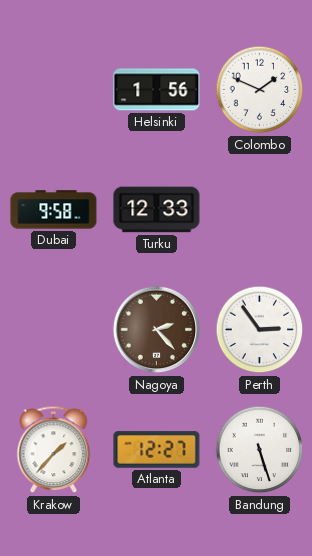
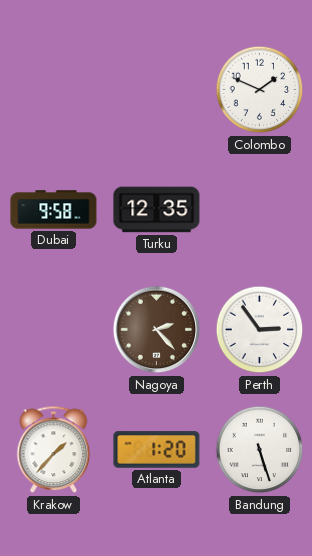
Helsinki: 1:56 -> none
Turku: 12:33 -> 12:35
Atlanta: 12:27 -> 1:20
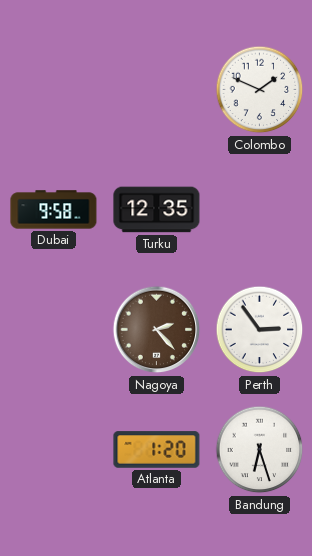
Krakow: 1:37 -> none
Bandung: 5:27 -> 6:27
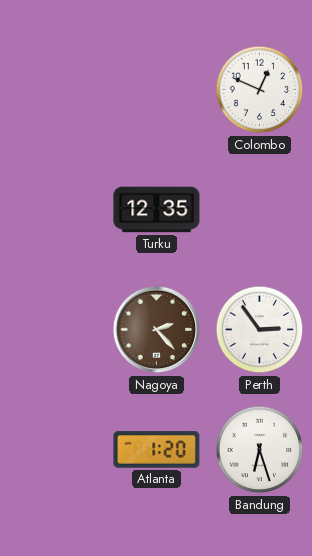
Colombo: 1:49 -> 12:49
Dubai: 9:58 -> none
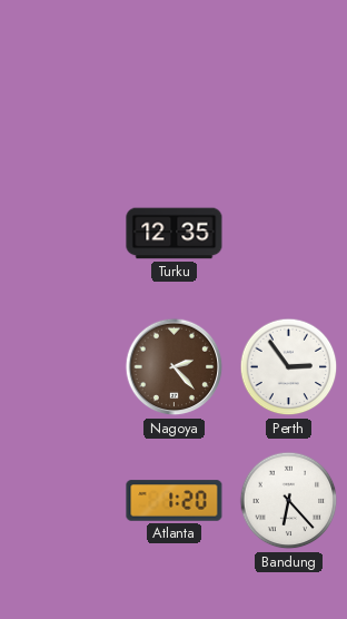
Colombo: 12:49 -> none
Bandung: 6:27 -> 6:23
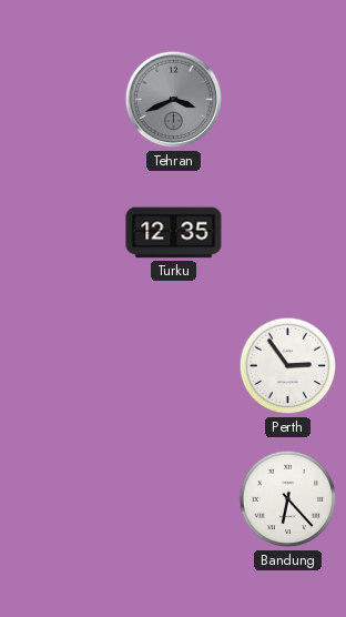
Tehran: none -> 3:41
Nagoya: 2:23 -> none
Atlanta: 1:20 -> none
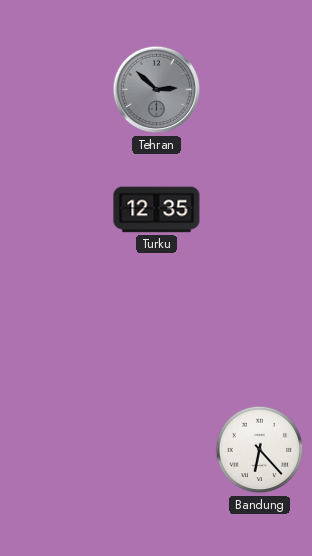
Tehran: 3:41 -> 2:52
Perth: 2:54 -> none
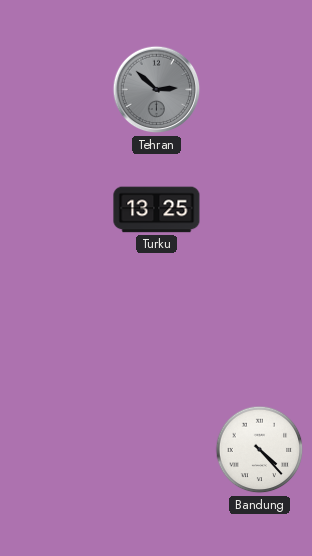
Turku: 12:35 -> 13:25
Bandung: 6:23 -> 4:23
